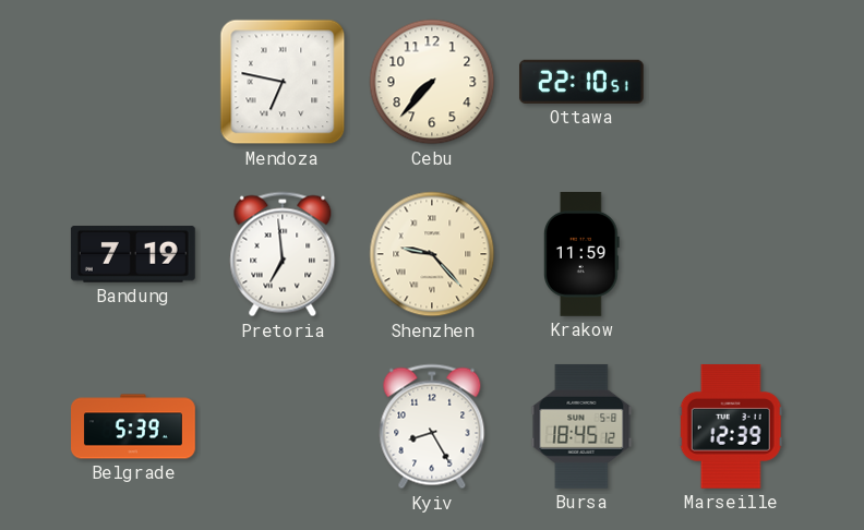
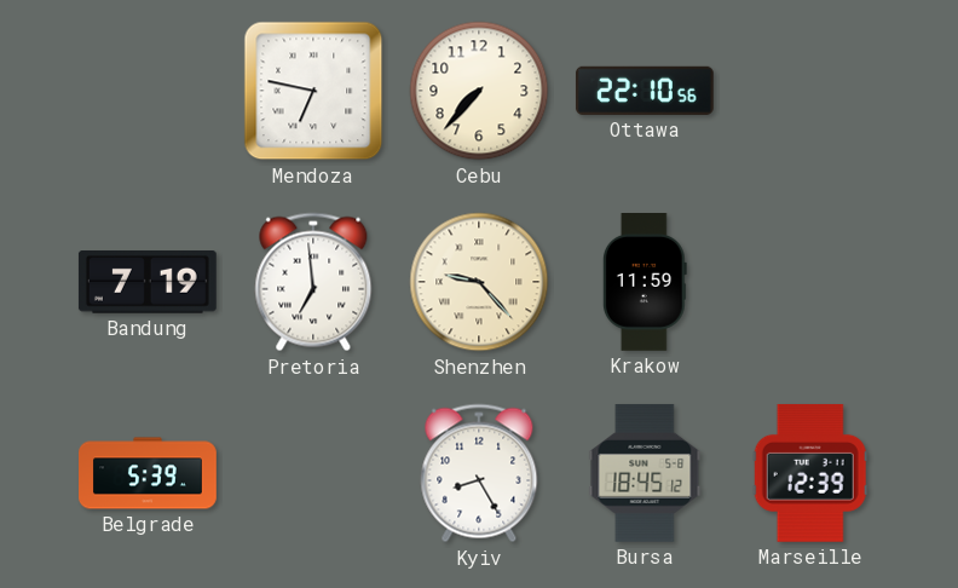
Ottawa: 22:10:51 -> 22:10:56
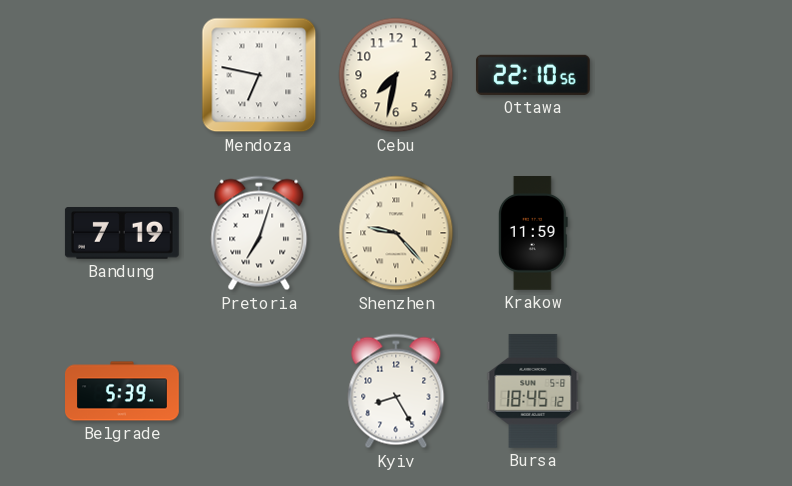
Cebu: 7:37 -> 7:32
Pretoria: 6:59 -> 7:03
Marseille: 12:39 -> none
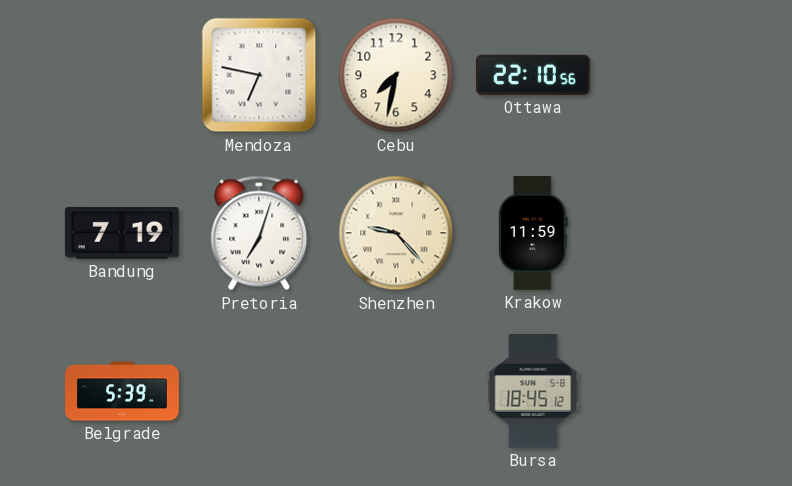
Kyiv: 8:25 -> none
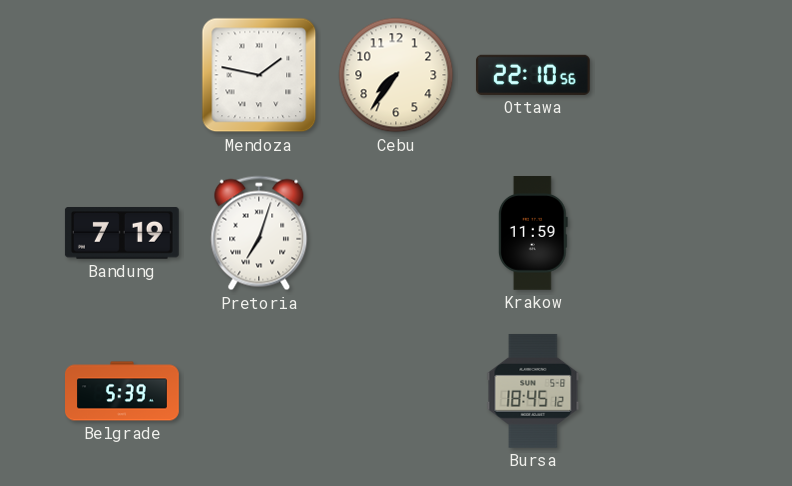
Mendoza: 6:47 -> 1:47
Cebu: 7:32 -> 7:36
Shenzhen: 9:23 -> none
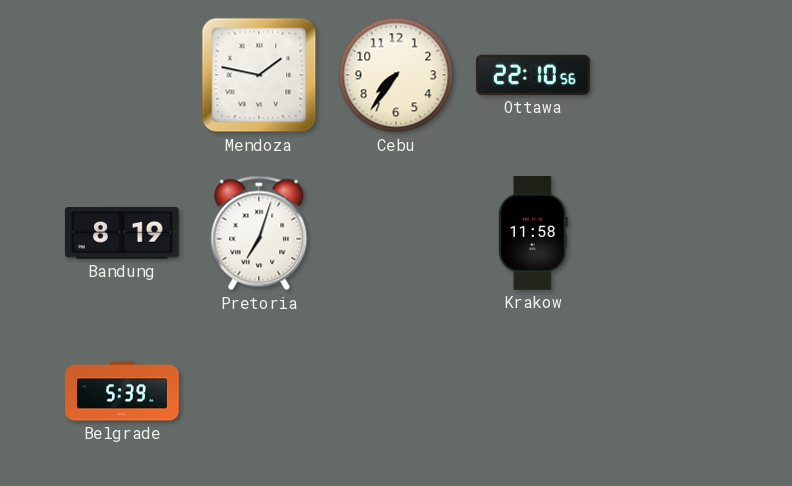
Bandung: 7:19 -> 8:19
Krakow: 11:59 -> 11:58
Bursa: 18:45 -> none
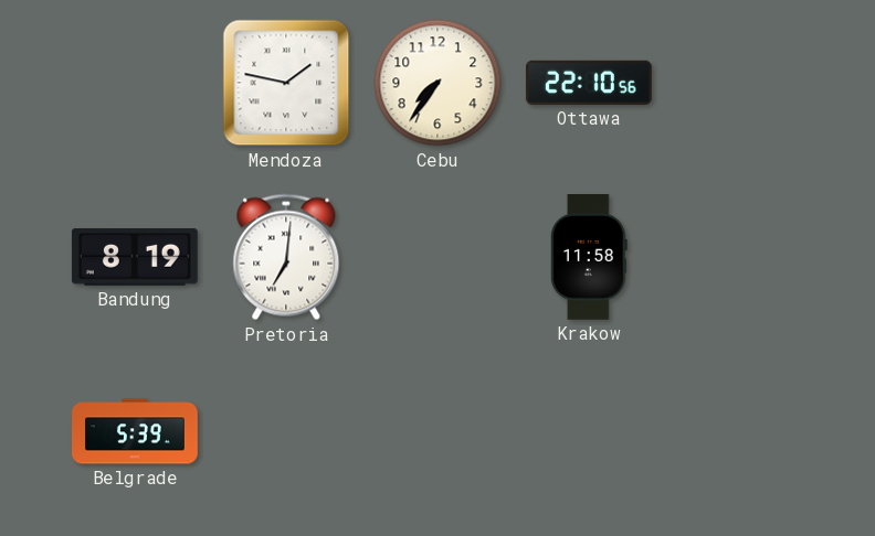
Pretoria: 7:03 -> 7:01
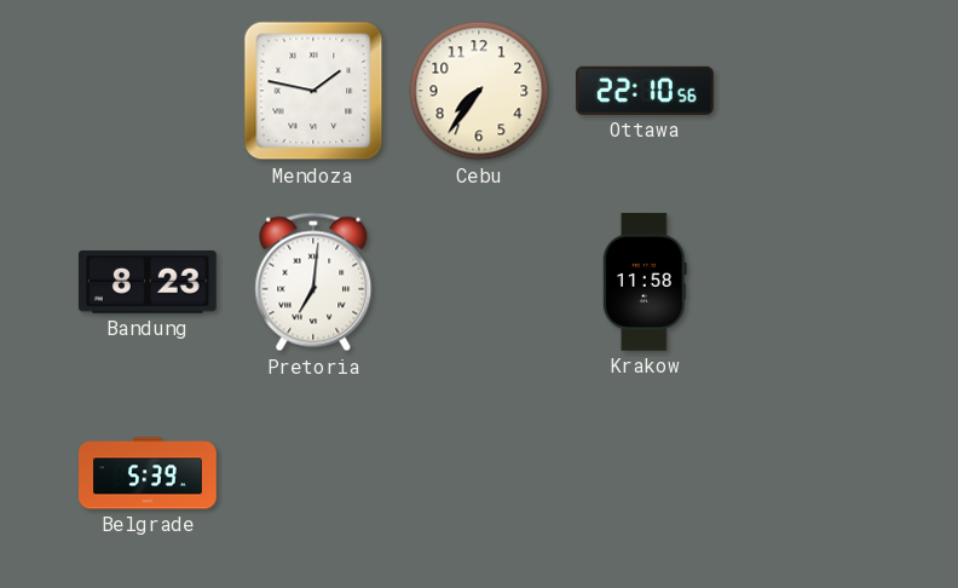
Bandung: 8:19 -> 8:23
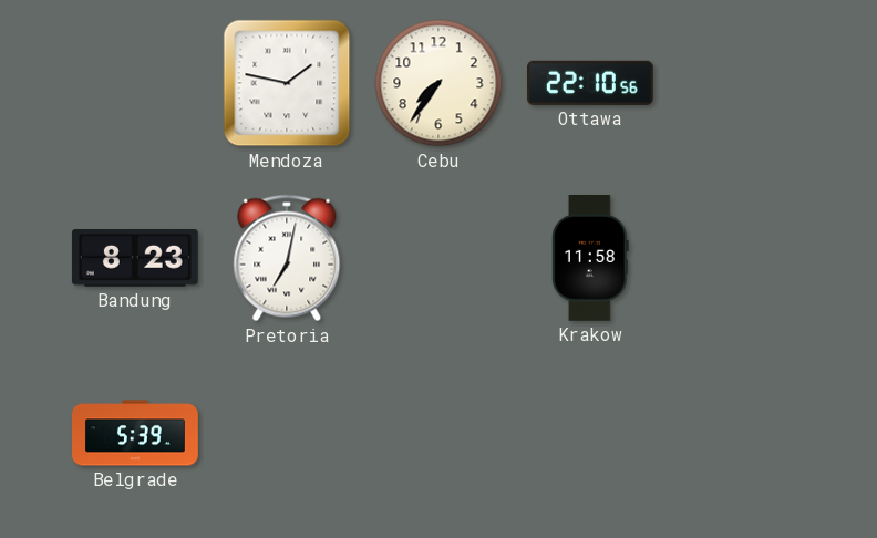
Pretoria: 7:01 -> 7:02
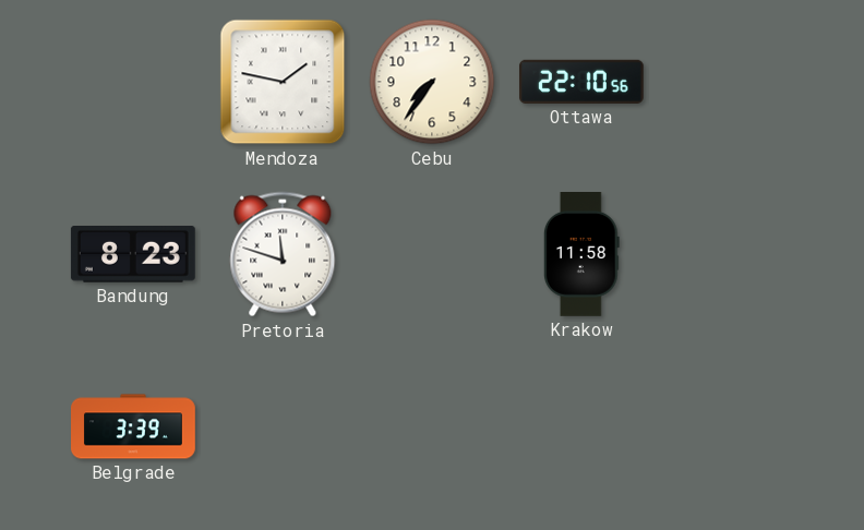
Pretoria: 7:02 -> 11:48
Belgrade: 5:39 -> 3:39
